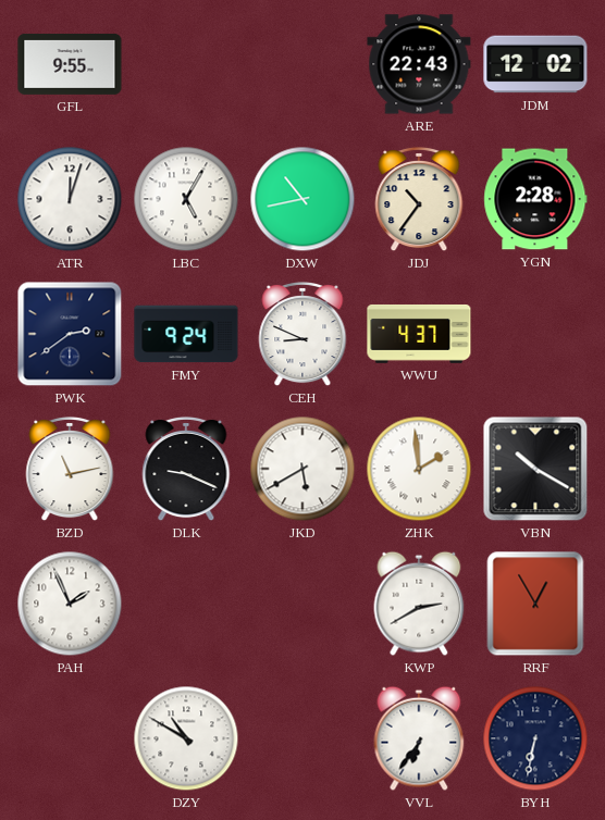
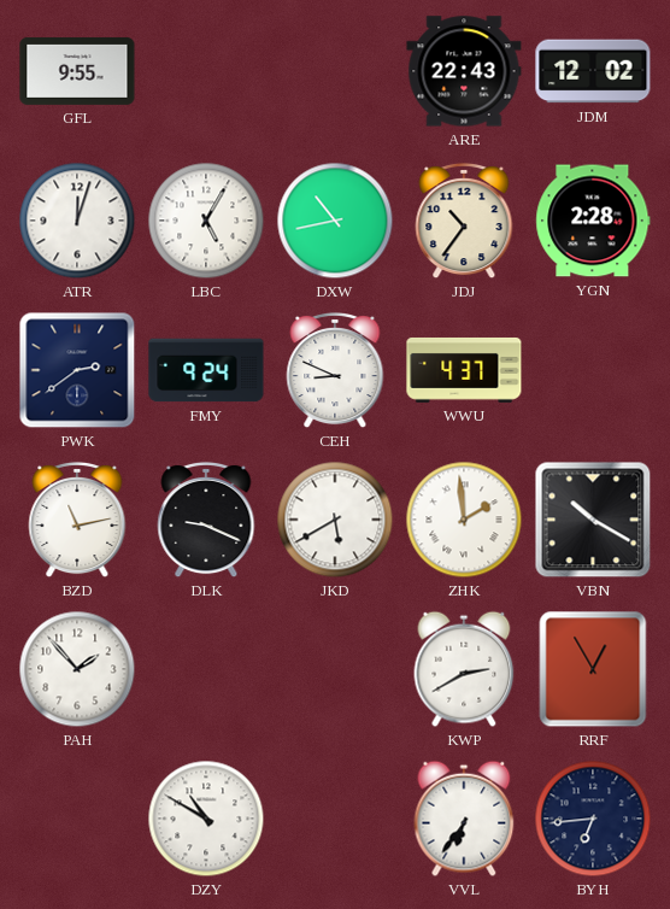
PAH: 1:56 -> 1:53
BYH: 6:32 -> 6:44
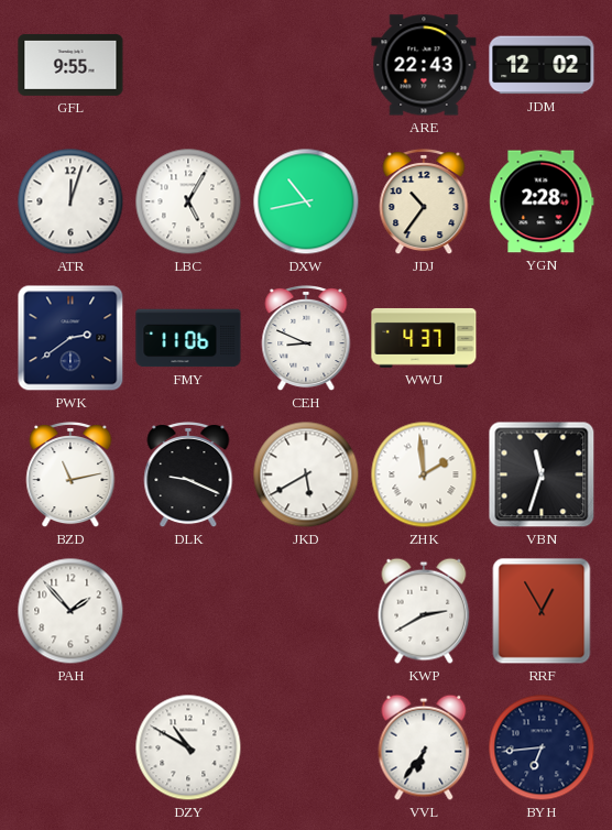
FMY: 9:24 -> 11:06
VBN: 10:20 -> 11:33
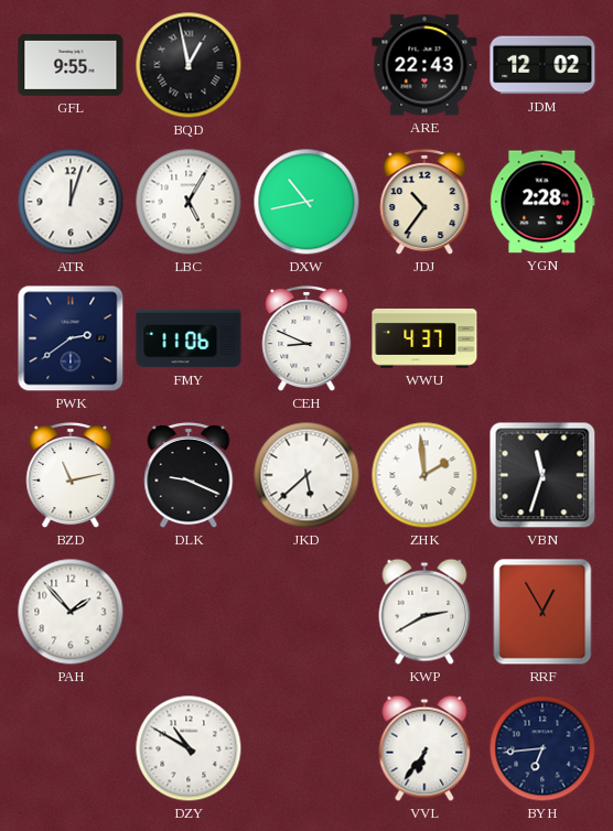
BQD: none -> 12:58
JKD: 5:40 -> 5:38
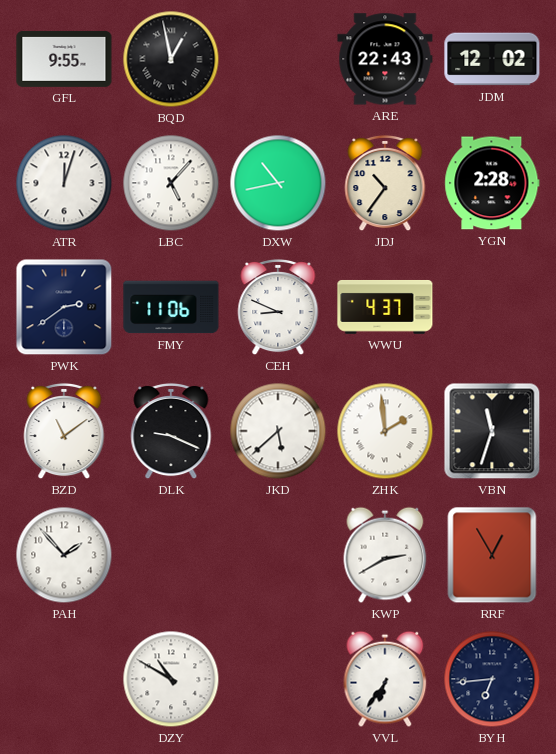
LBC: 5:05 -> 5:07
BZD: 11:13 -> 11:09
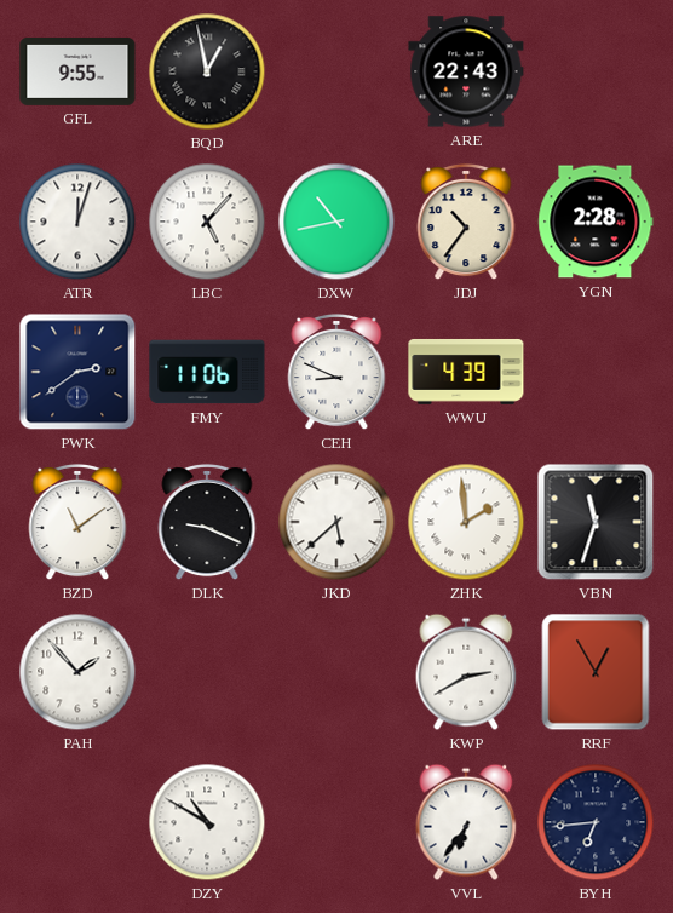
JDM: 12:02 -> none
WWU: 4:37 -> 4:39
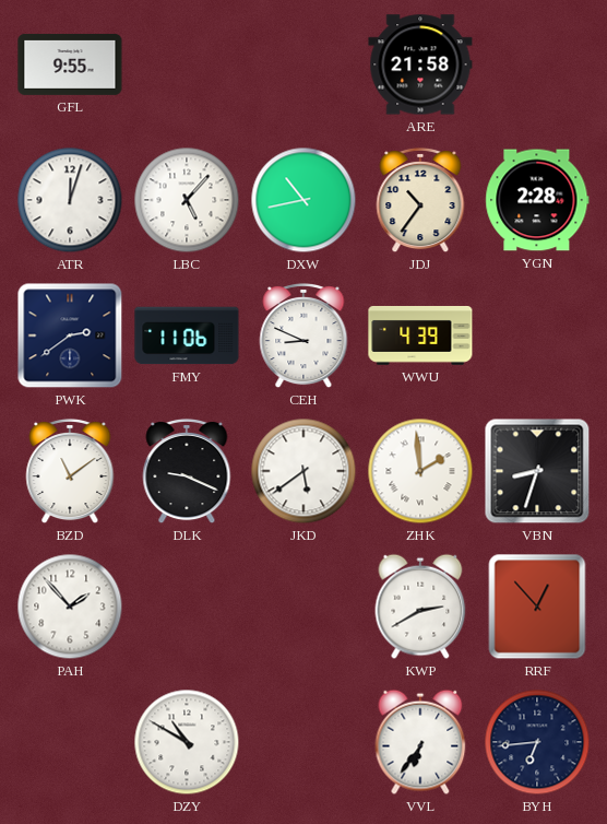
BQD: 12:58 -> none
ARE: 22:43 -> 21:58
JKD: 5:38 -> 5:39
VBN: 11:33 -> 8:33
RRF: 12:55 -> 12:53
